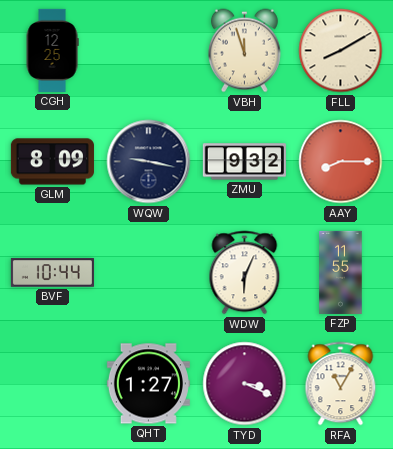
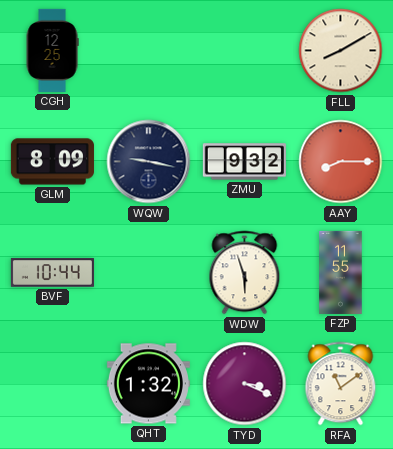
VBH: 11:57 -> none
WDW: 6:04 -> 5:57
QHT: 1:27 -> 1:32
RFA: 11:05 -> 11:09
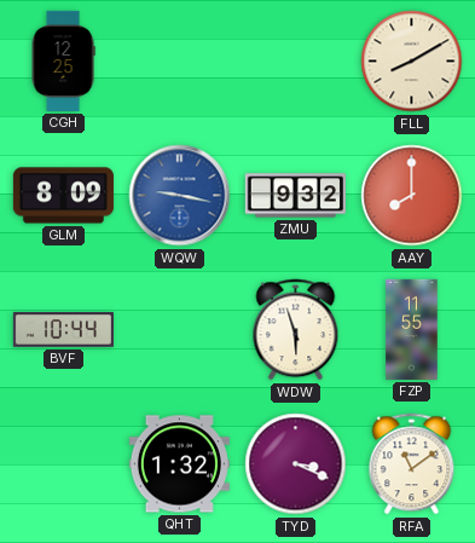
WQW dial: navy -> blue
AAY: 8:15 -> 8:00
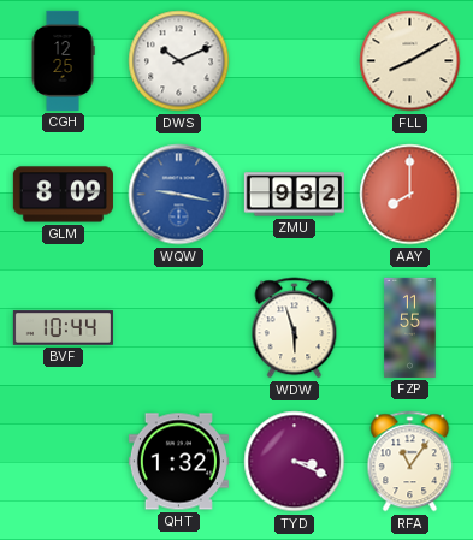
DWS: none -> 10:11
RFA: 11:09 -> 11:06
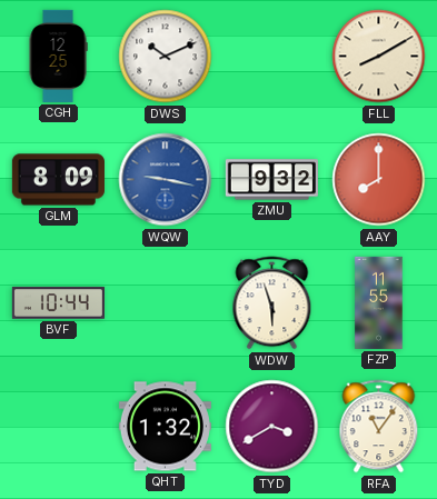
TYD: 3:19 -> 3:40
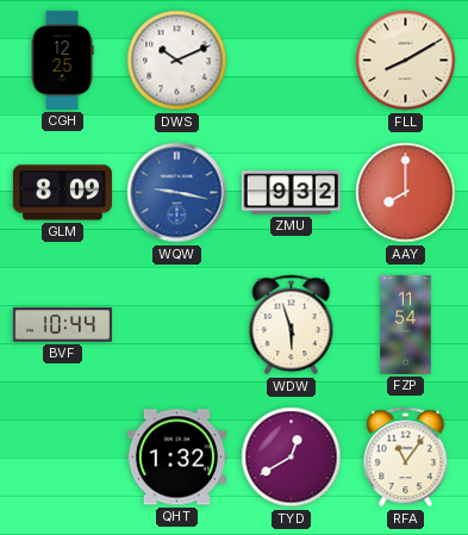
FZP: 11:55 -> 11:54
TYD: 3:40 -> 12:40
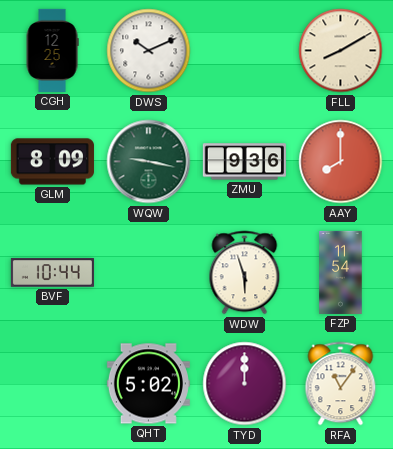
WQW dial: blue -> green
ZMU: 9:32 -> 9:36
QHT: 1:32 -> 5:02
TYD: 12:40 -> 12:00
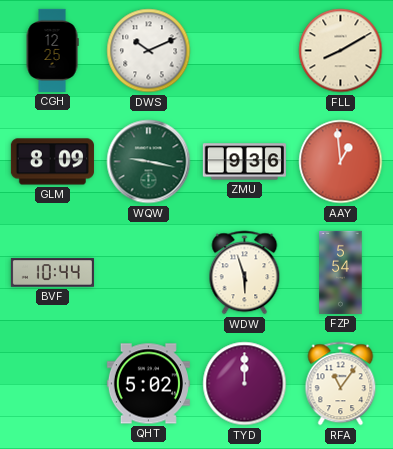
AAY: 8:00 -> 12:59
FZP: 11:54 -> 5:54
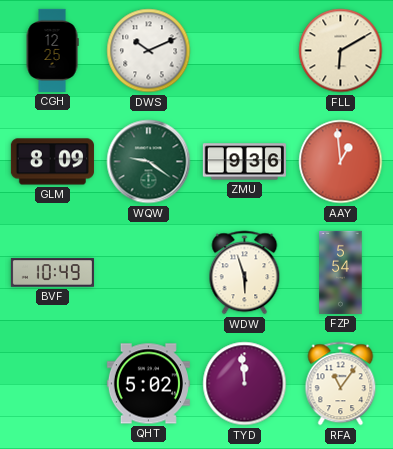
FLL: 8:10 -> 6:10
WQW: 9:17 -> 9:21
BVF: 10:44 -> 10:49
TYD: 12:00 -> 11:59
